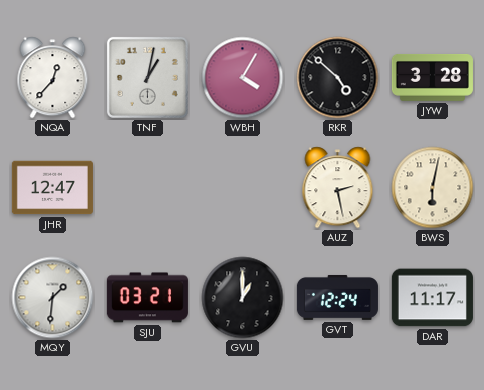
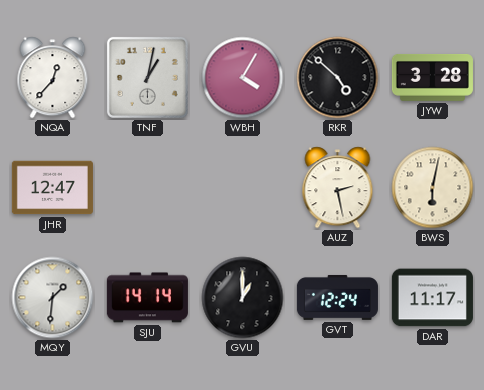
SJU: 03:21 -> 14:14
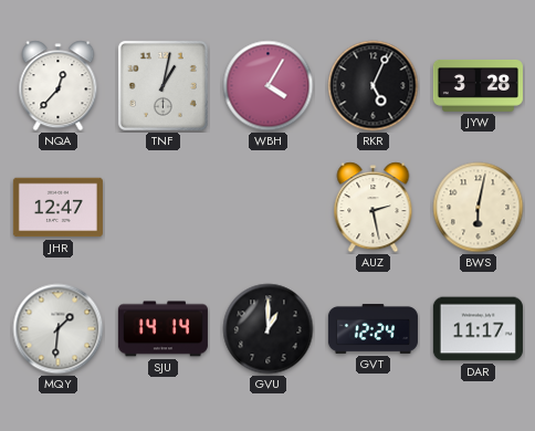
RKR: 4:52 -> 5:04
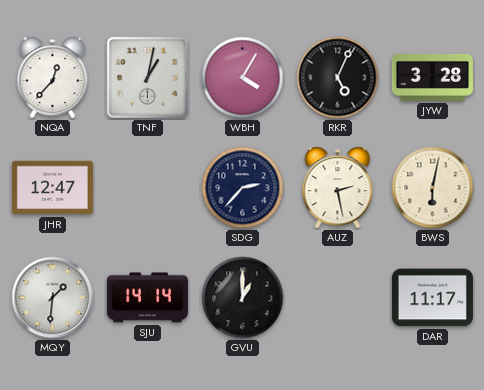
SDG: none -> 2:37
GVT: 12:24 -> none
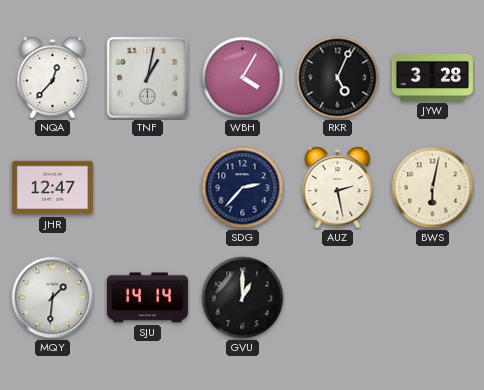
DAR: 11:17 -> none
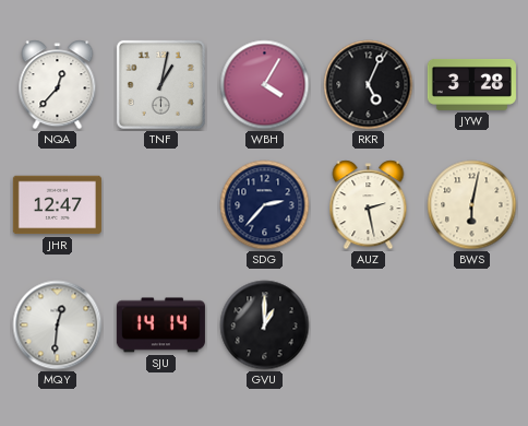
MQY: 1:31 -> 12:31
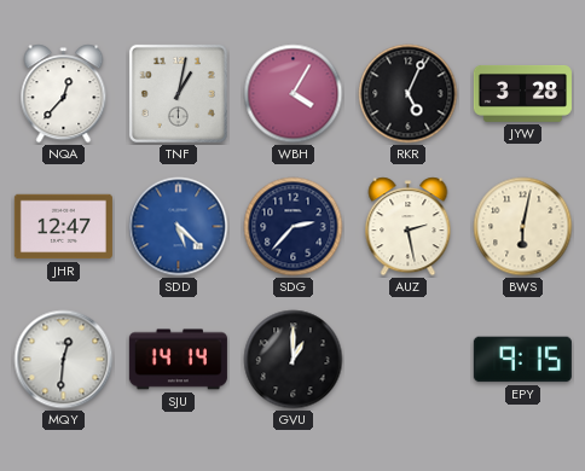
SDD: none -> 5:22
EPY: none -> 9:15
